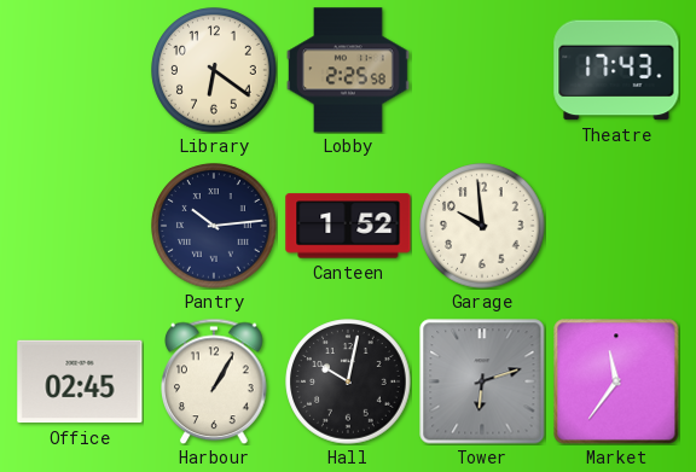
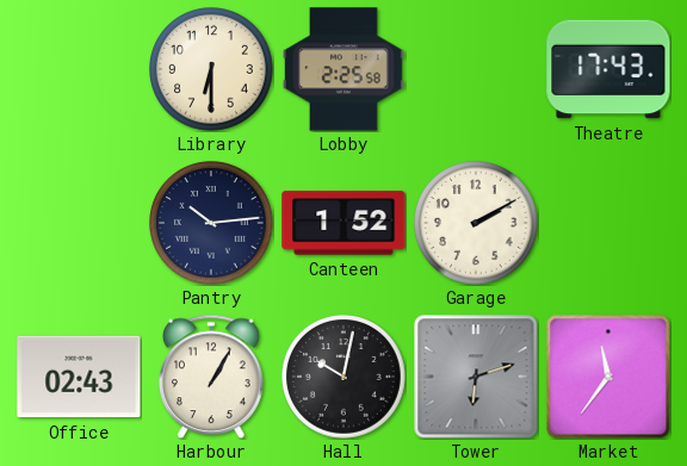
Library: 6:21 -> 6:30
Garage: 9:59 -> 2:10
Office: 02:45 -> 02:43
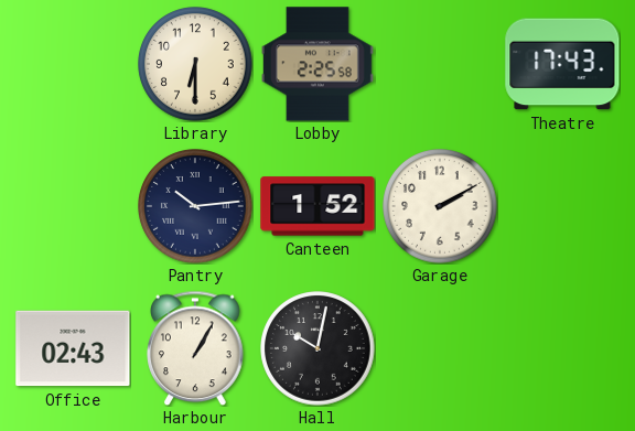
Tower: 6:12 -> none
Market: 11:36 -> none
